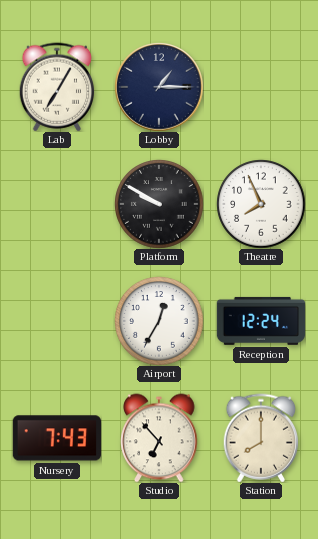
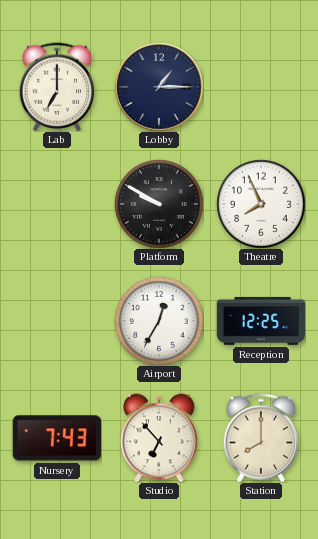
Lab: 7:05 -> 7:00
Reception: 12:24 -> 12:25
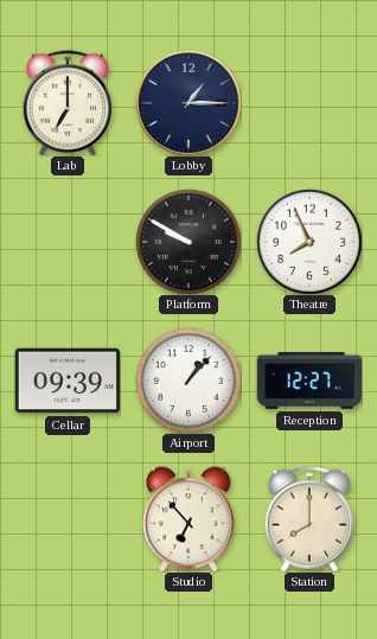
Cellar: none -> 09:39
Airport: 12:35 -> 1:07
Reception: 12:25 -> 12:27
Nursery: 7:43 -> none
